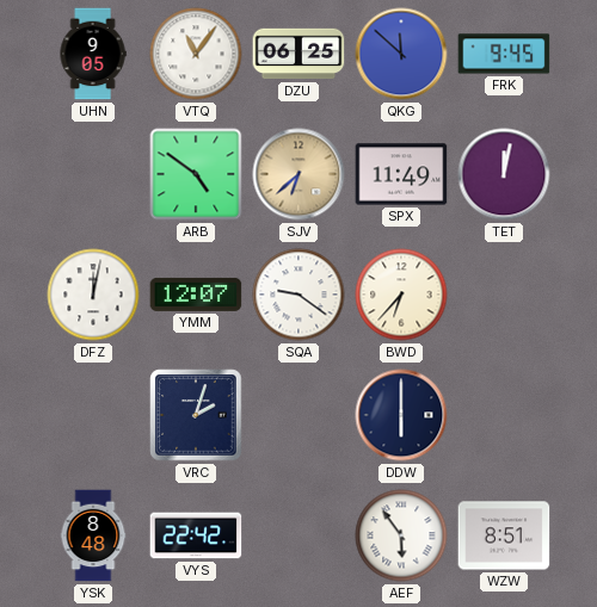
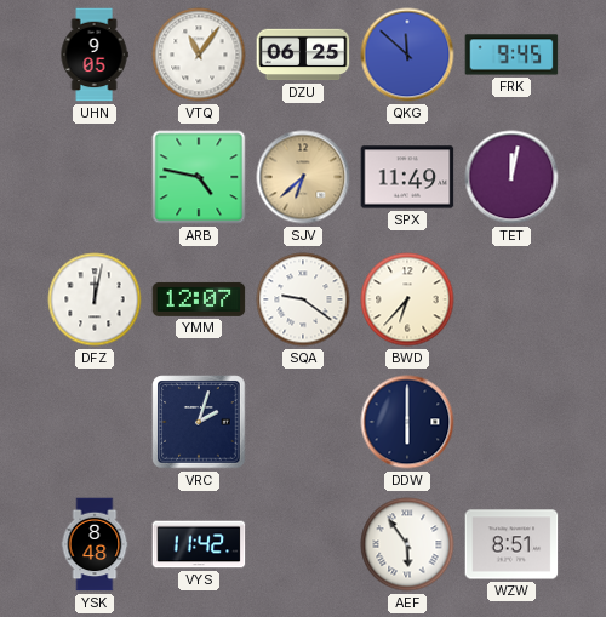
ARB: 4:51 -> 4:47
VYS: 22:42 -> 11:42
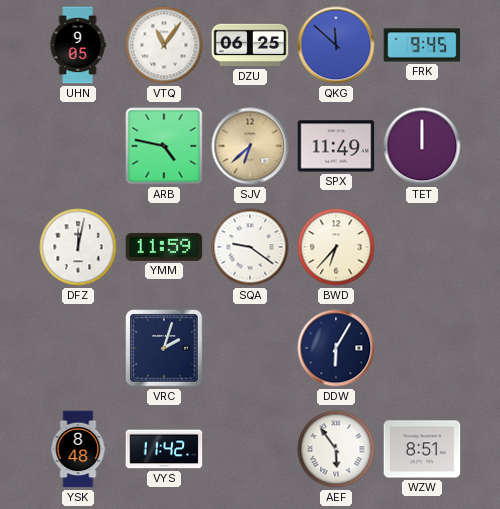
TET: 12:02 -> 12:00
YMM: 12:07 -> 11:59
DDW: 6:00 -> 6:05
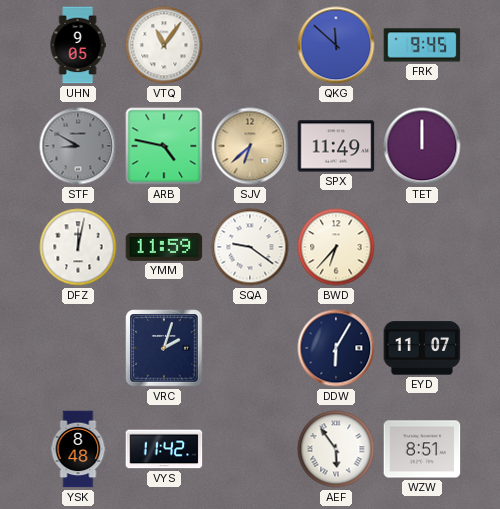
DZU: 06:25 -> none
STF: none -> 8:50
EYD: none -> 11:07
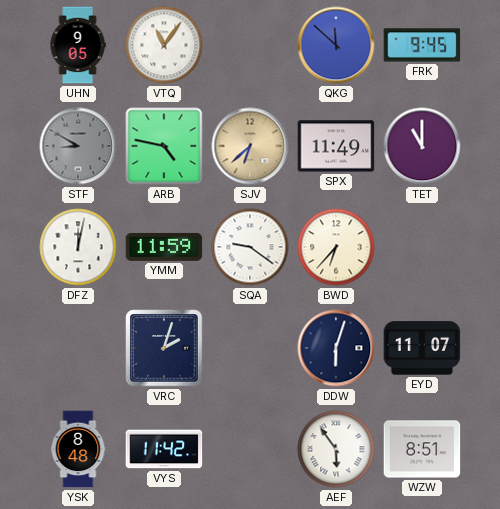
TET: 12:00 -> 11:00
DDW: 6:05 -> 6:03
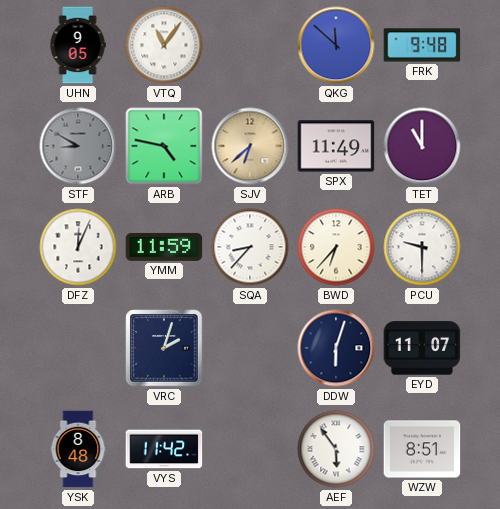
FRK: 9:45 -> 9:48
DFZ: 12:02 -> 12:04
SQA: 9:21 -> 8:37
PCU: none -> 9:30
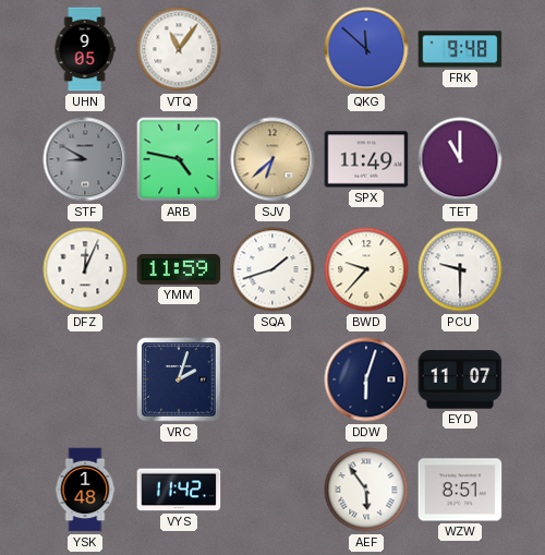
SQA: 8:37 -> 1:42
BWD: 6:37 -> 9:37
YSK: 8:48 -> 1:48
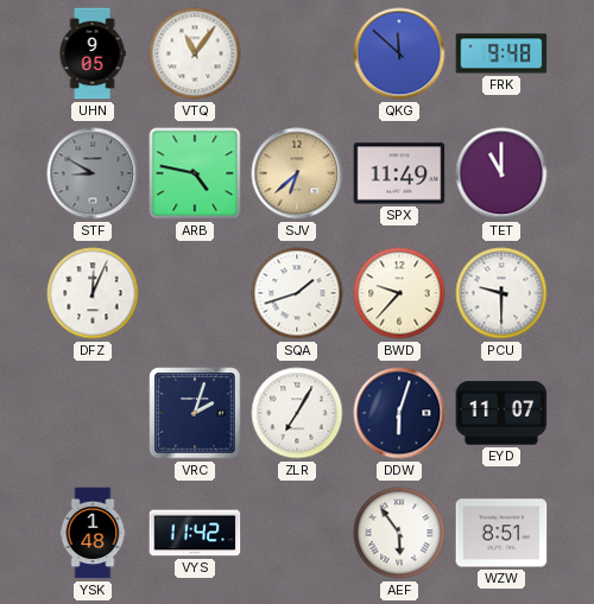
YMM: 11:59 -> none
ZLR: none -> 7:05
